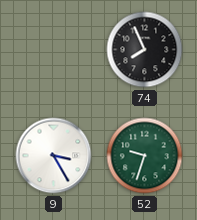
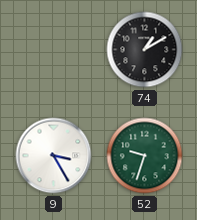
74: 7:56 -> 1:10
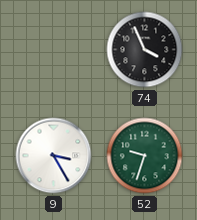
74: 1:10 -> 3:56
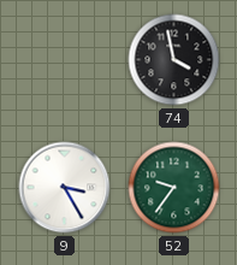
74: 3:56 -> 3:58
52: 9:33 -> 9:36
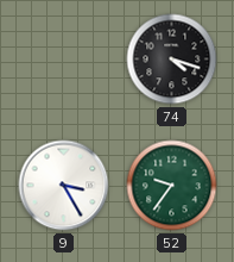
74: 3:58 -> 4:18
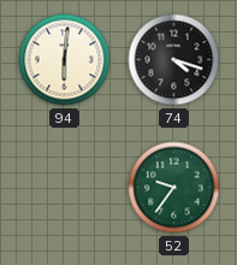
94: none -> 6:01
9: 3:25 -> none
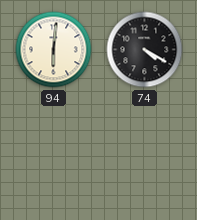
74: 4:18 -> 4:20
52: 9:36 -> none
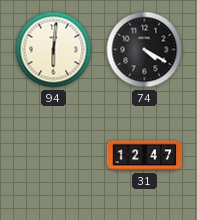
31: none -> 12:47
